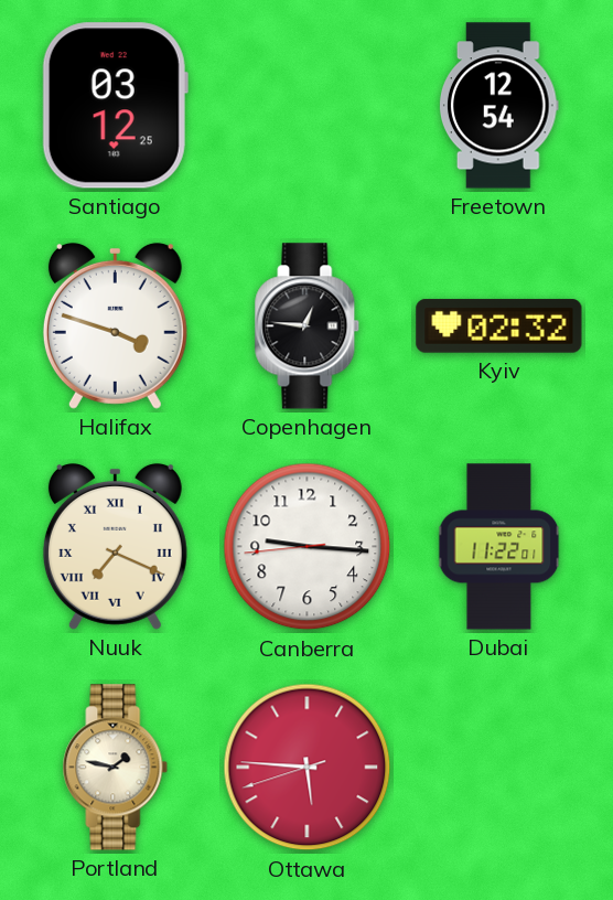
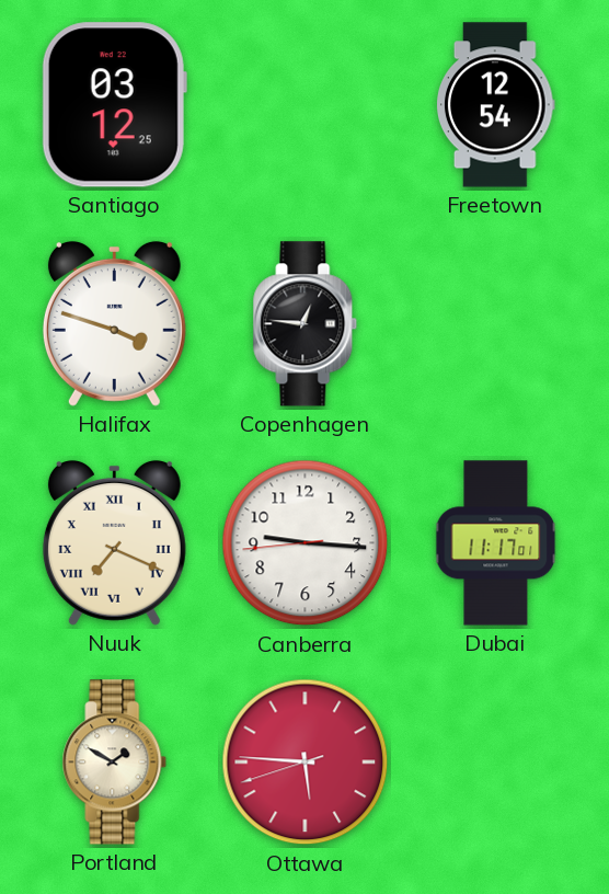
Kyiv: 02:32 -> none
Dubai: 11:22 -> 11:17
Portland: 1:47 -> 1:50
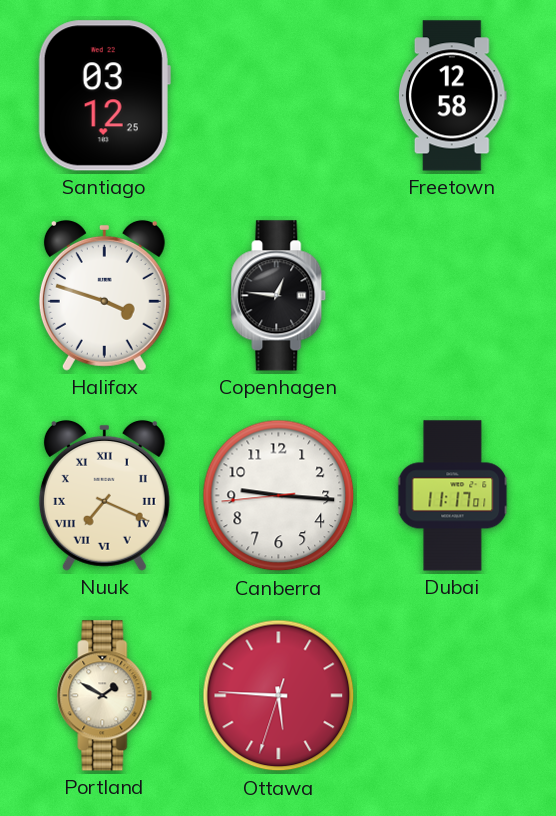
Freetown: 12:54 -> 12:58
Ottawa: 5:45:42 -> 5:45:33
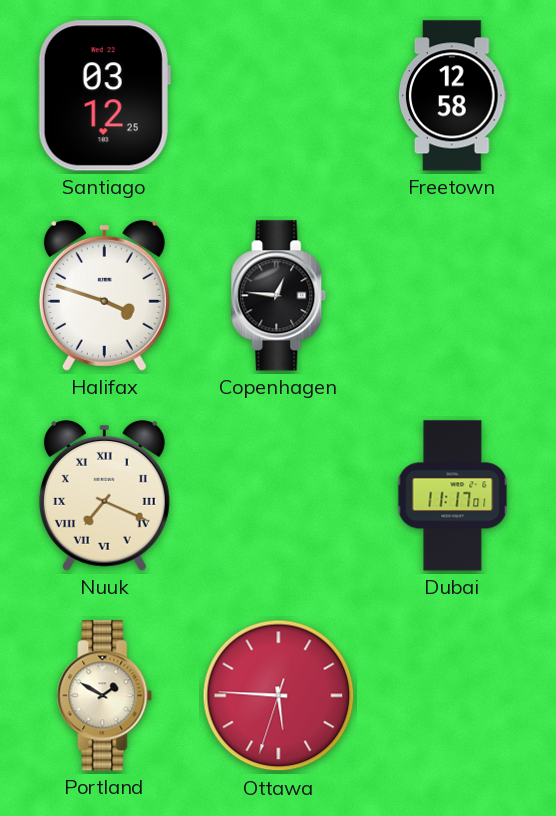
Canberra: 9:15 -> none
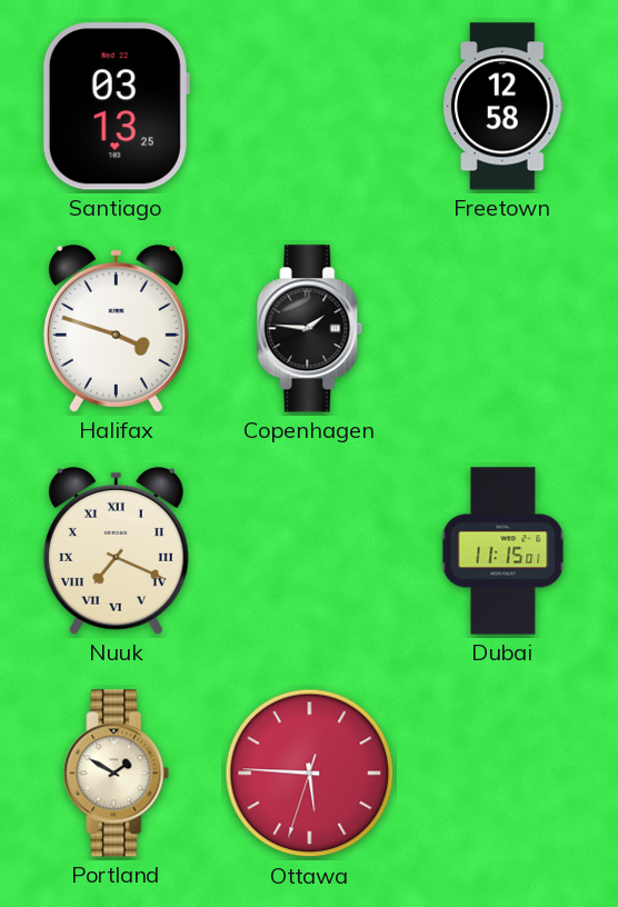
Santiago: 03:12 -> 03:13
Copenhagen: 12:46 -> 1:46
Dubai: 11:17 -> 11:15
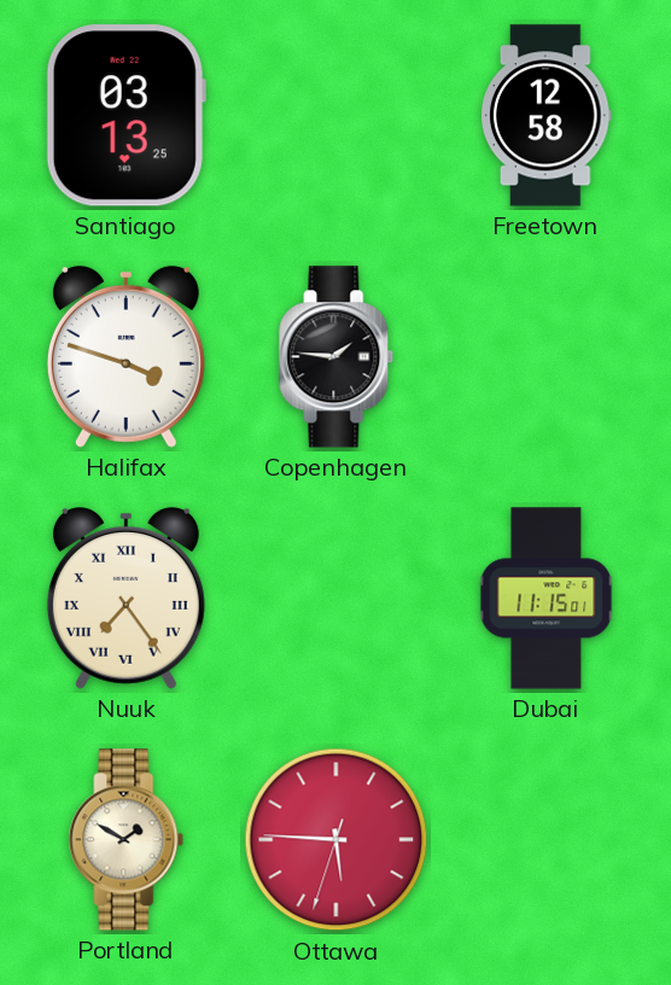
Nuuk: 7:19 -> 7:24
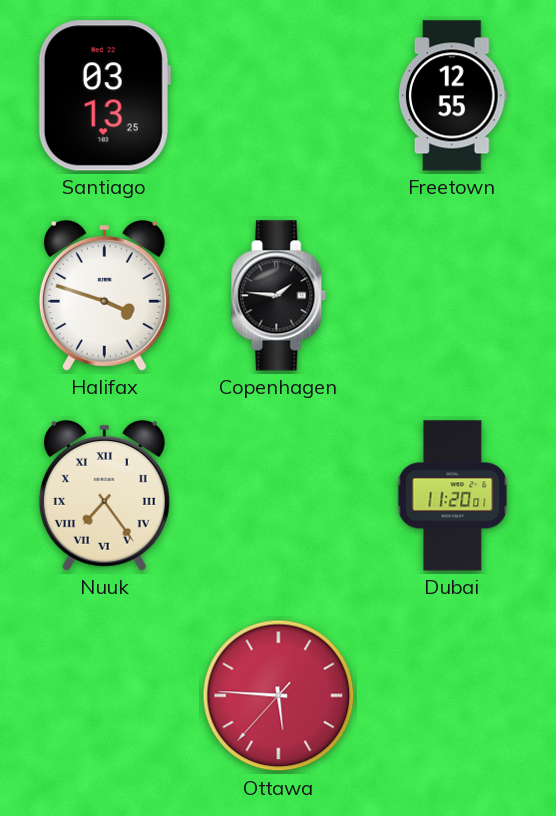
Freetown: 12:58 -> 12:55
Dubai: 11:15 -> 11:20
Portland: 1:50 -> none
Ottawa: 5:45:33 -> 5:45:37
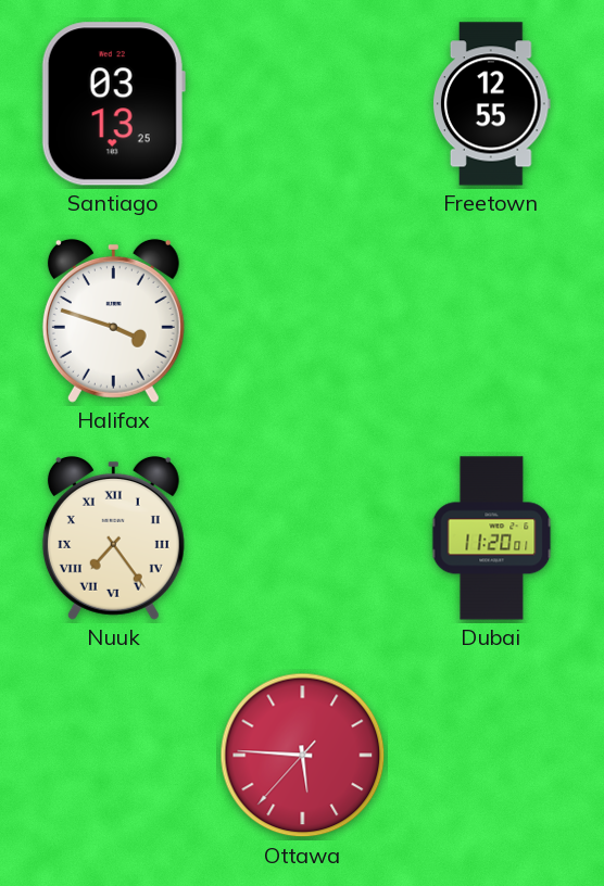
Copenhagen: 1:46 -> none
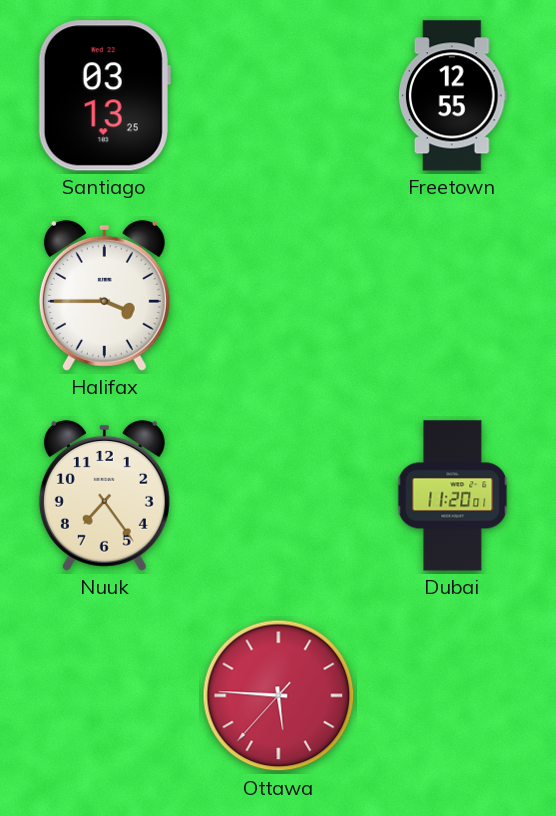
Halifax: 3:48 -> 3:45
Nuuk numerals: Roman -> Arabic
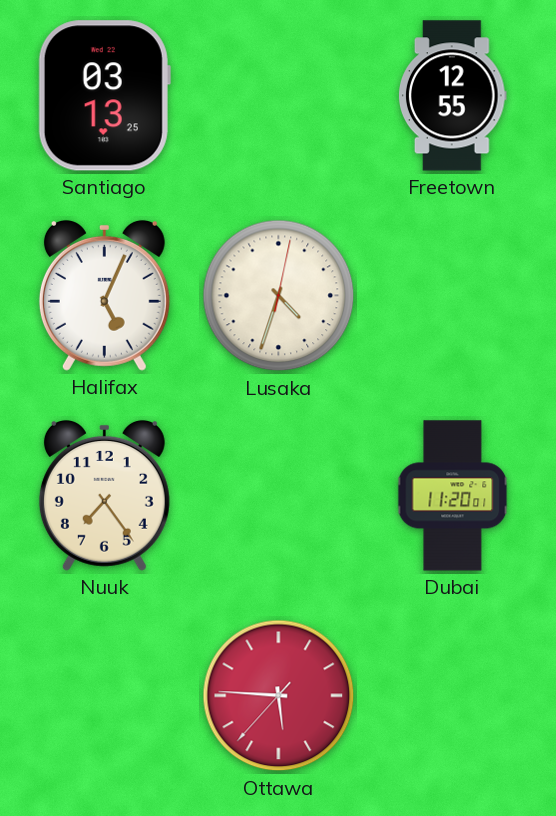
Halifax: 3:45 -> 5:04
Lusaka: none -> 4:33
